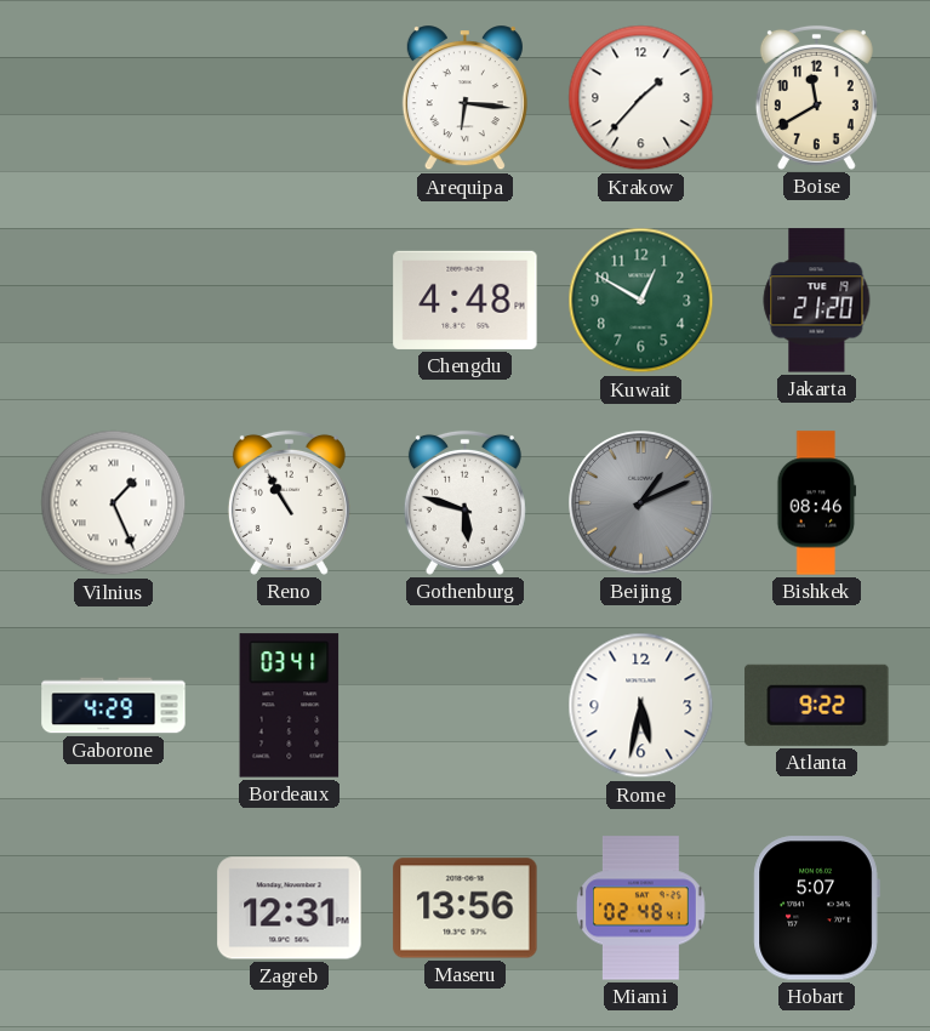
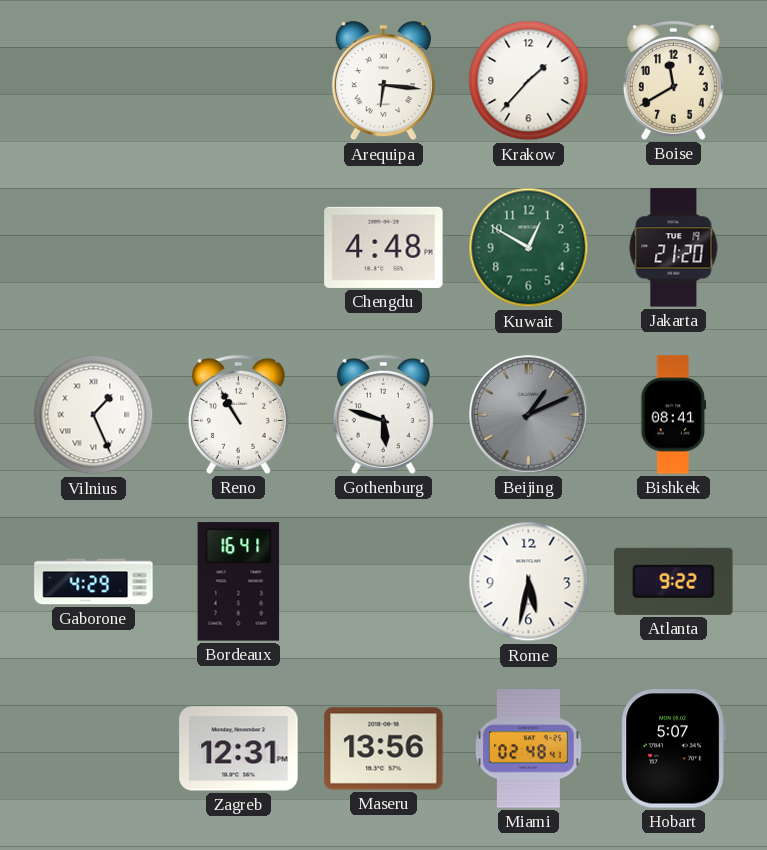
Bishkek: 08:46 -> 08:41
Bordeaux: 03:41 -> 16:41
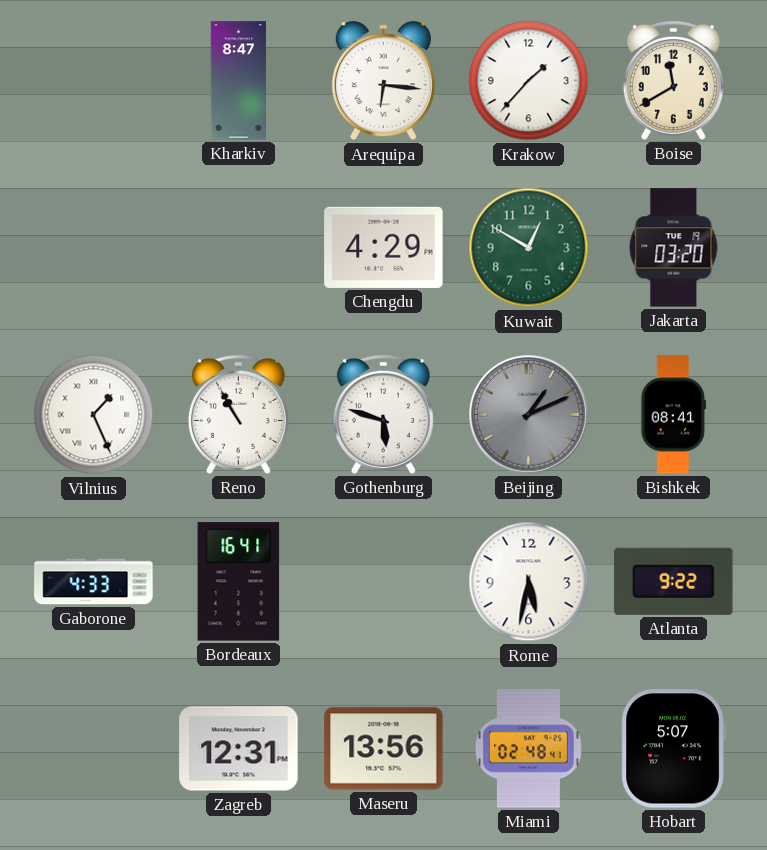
Kharkiv: none -> 8:47
Chengdu: 4:48 -> 4:29
Jakarta: 21:20 -> 03:20
Gaborone: 4:29 -> 4:33
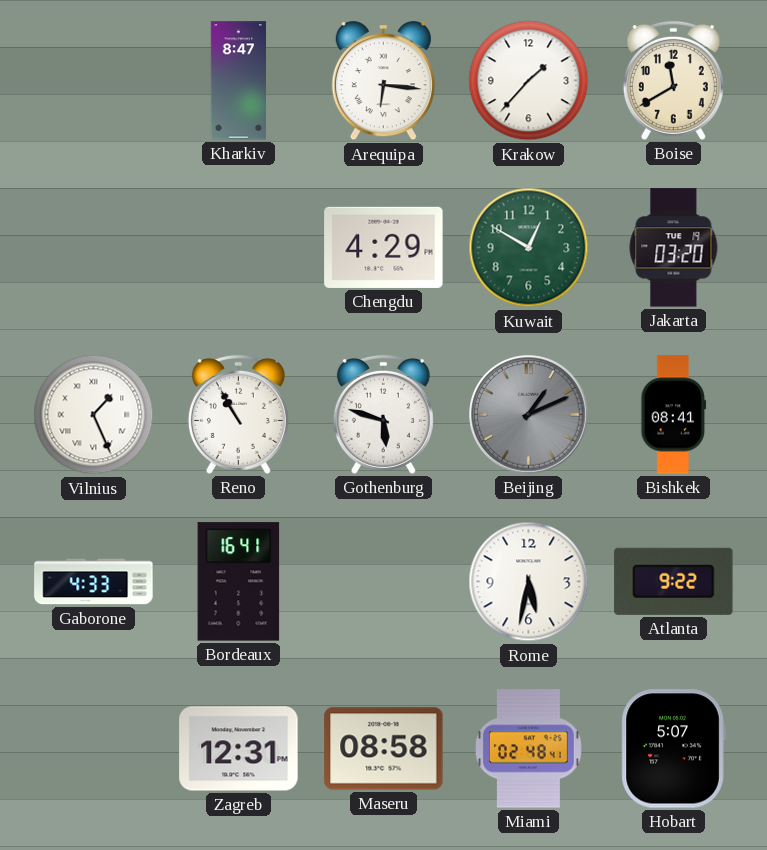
Maseru: 13:56 -> 08:58
